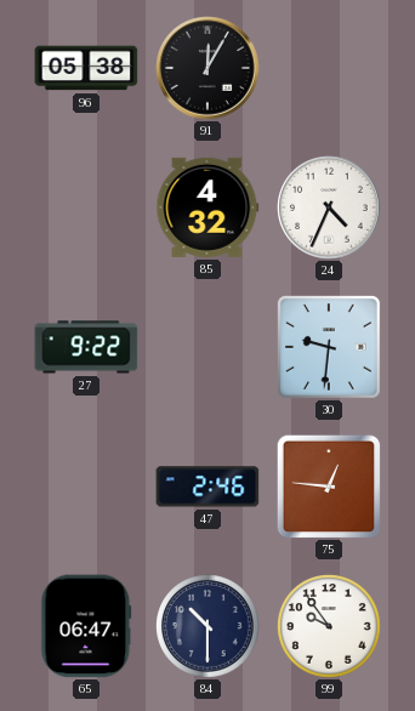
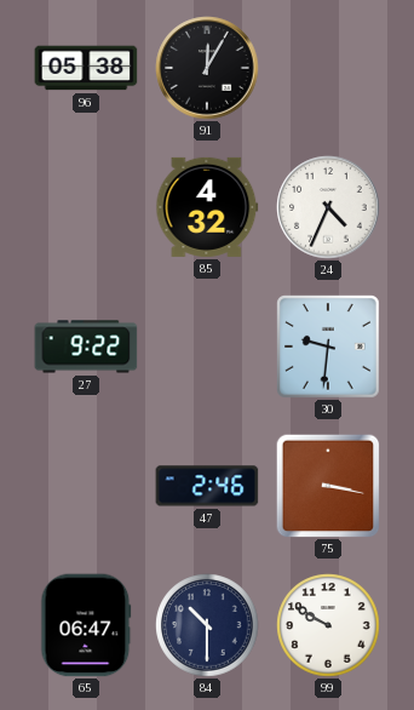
75: 12:46 -> 3:17
99: 9:54 -> 9:50
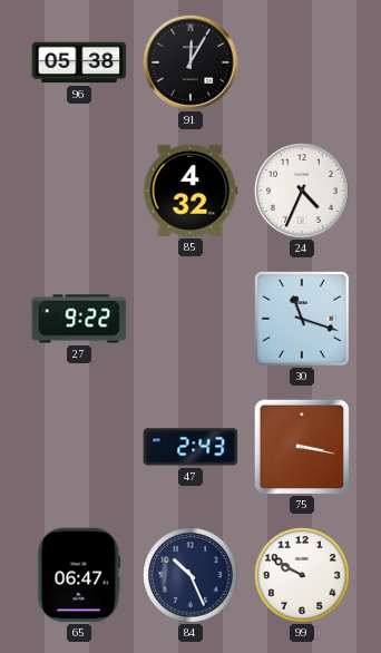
30: 9:31 -> 11:18
47: 2:46 -> 2:43
84: 10:30 -> 10:26
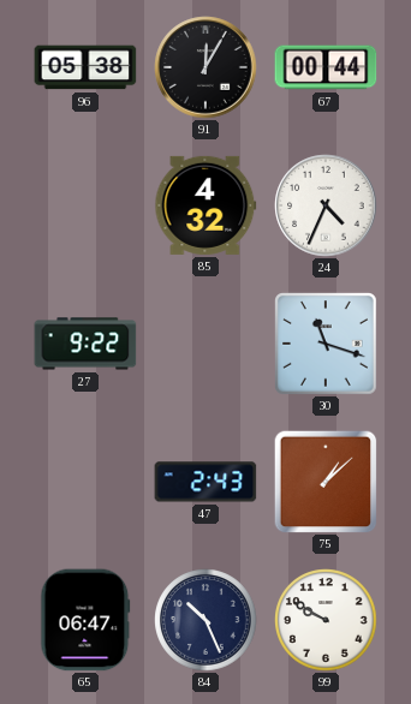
67: none -> 00:44
75: 3:17 -> 1:08
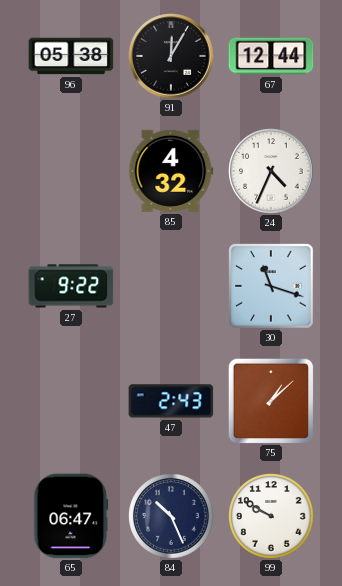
67: 00:44 -> 12:44
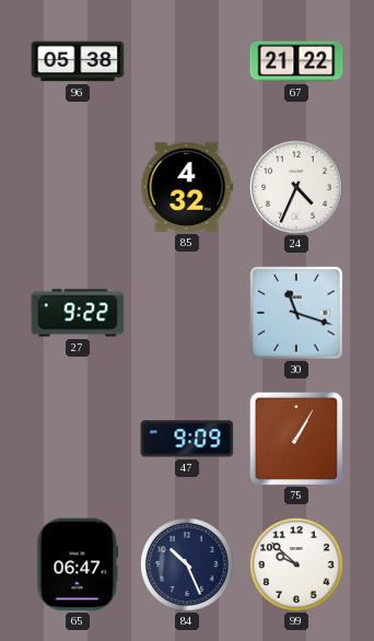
91: 12:05 -> none
67: 12:44 -> 21:22
47: 2:43 -> 9:09
75: 1:08 -> 1:05
99: 9:50 -> 9:52
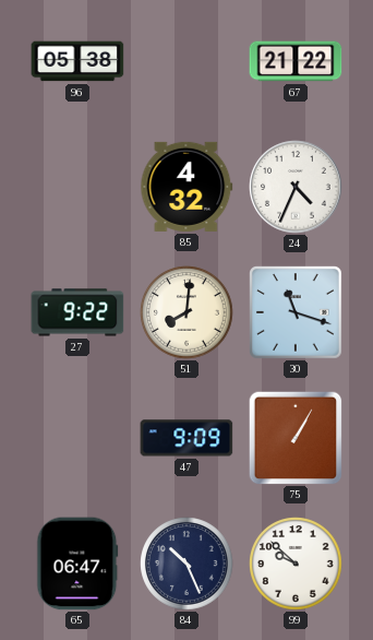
51: none -> 8:01
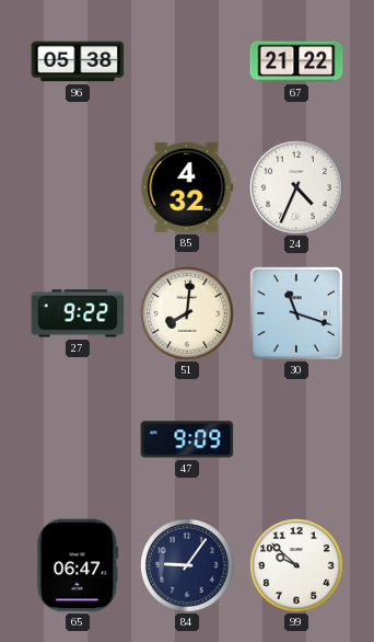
75: 1:05 -> none
84: 10:26 -> 9:06
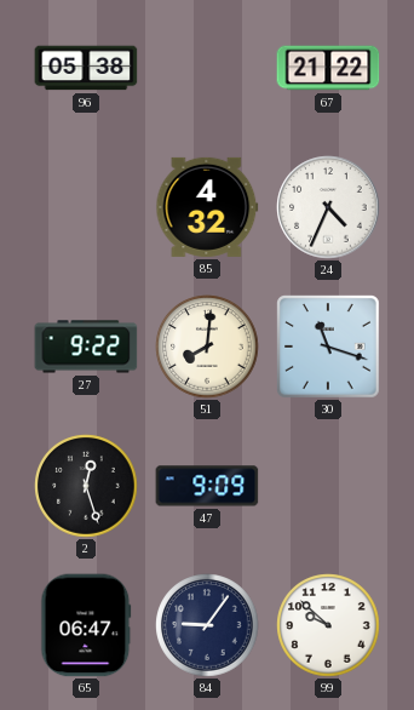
2: none -> 12:27
